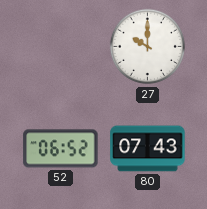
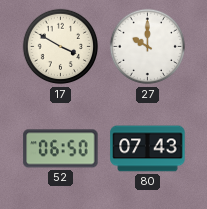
17: none -> 3:50
52: 06:52 -> 06:50
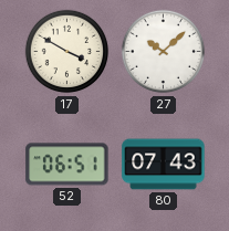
27: 10:00 -> 10:08
52: 06:50 -> 06:51
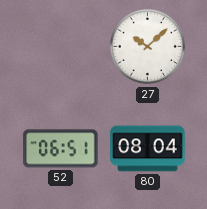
17: 3:50 -> none
80: 07:43 -> 08:04
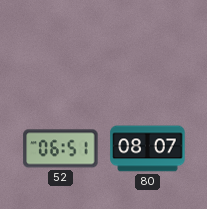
27: 10:08 -> none
80: 08:04 -> 08:07
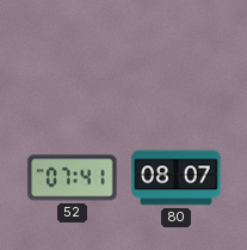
52: 06:51 -> 07:41
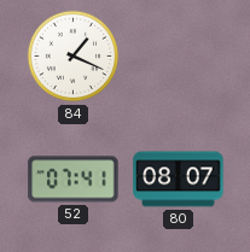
84: none -> 1:19
